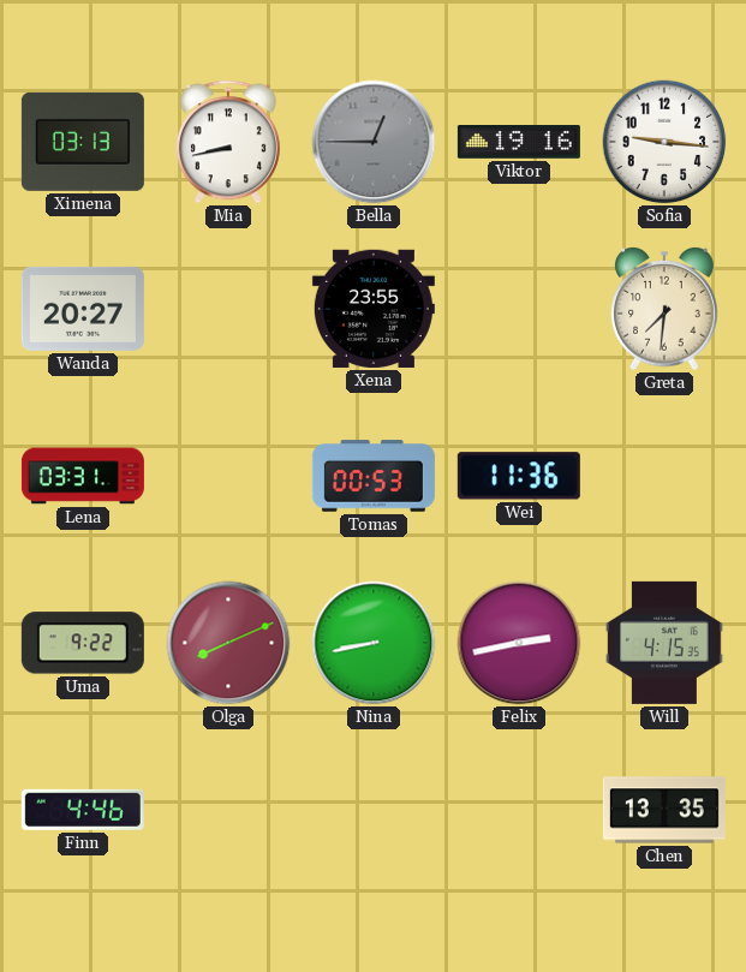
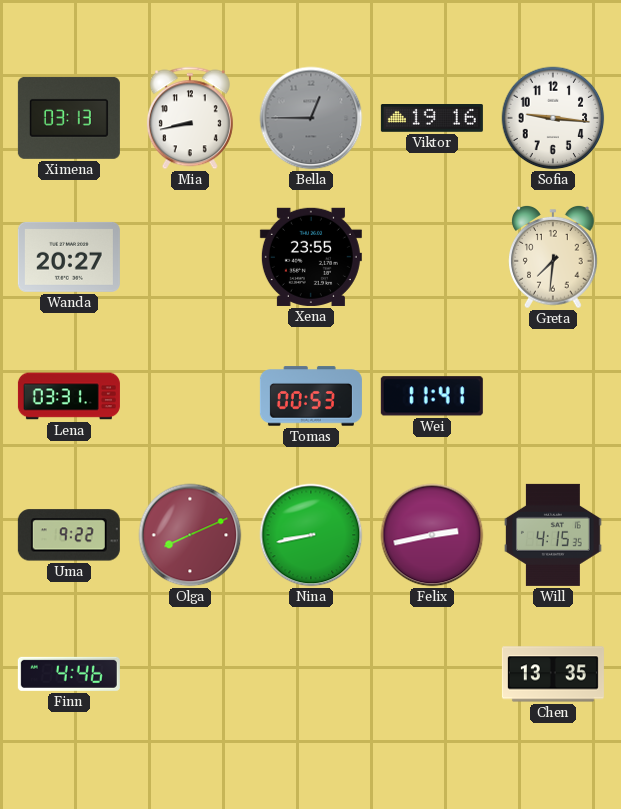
Wei: 11:36 -> 11:41
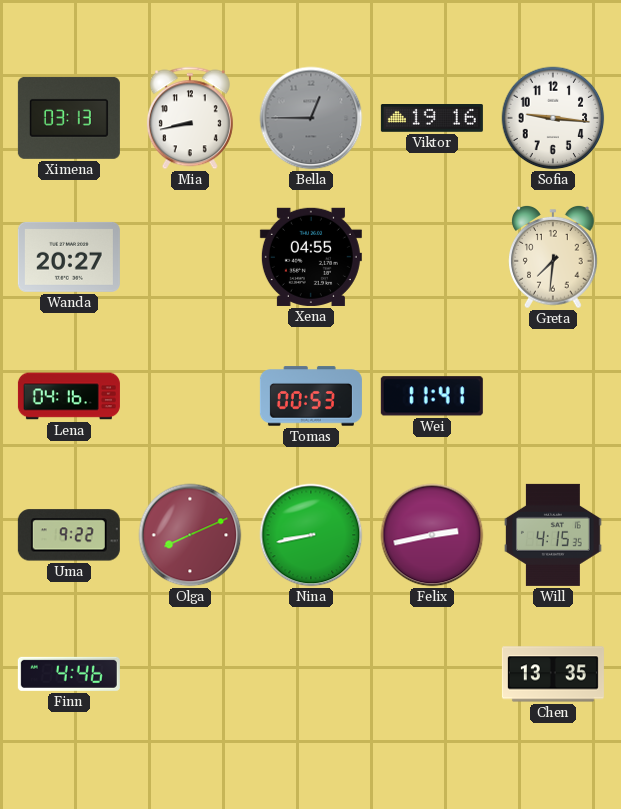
Xena: 23:55 -> 04:55
Lena: 03:31 -> 04:16
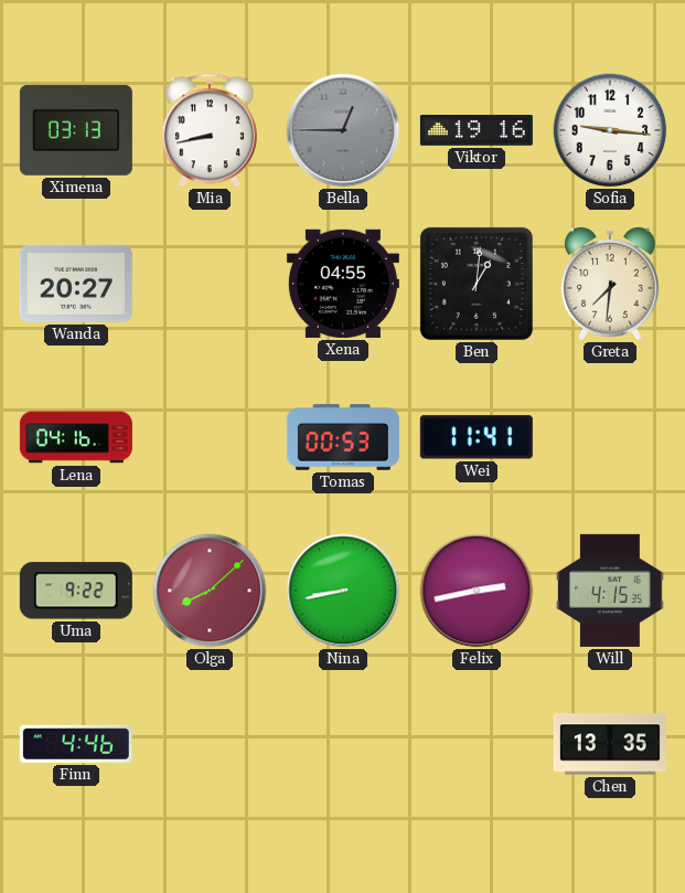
Ben: none -> 1:01
Olga: 8:11 -> 8:08
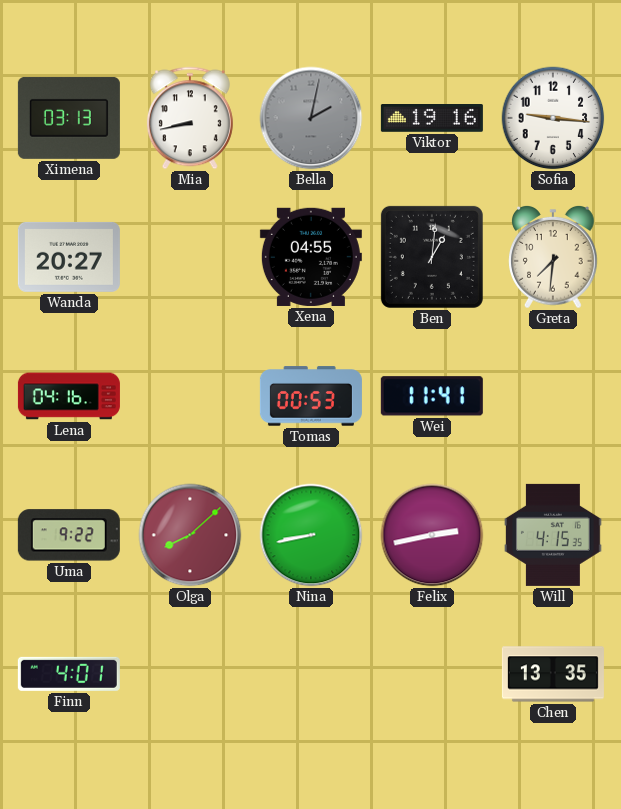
Bella: 12:45 -> 2:02
Finn: 4:46 -> 4:01
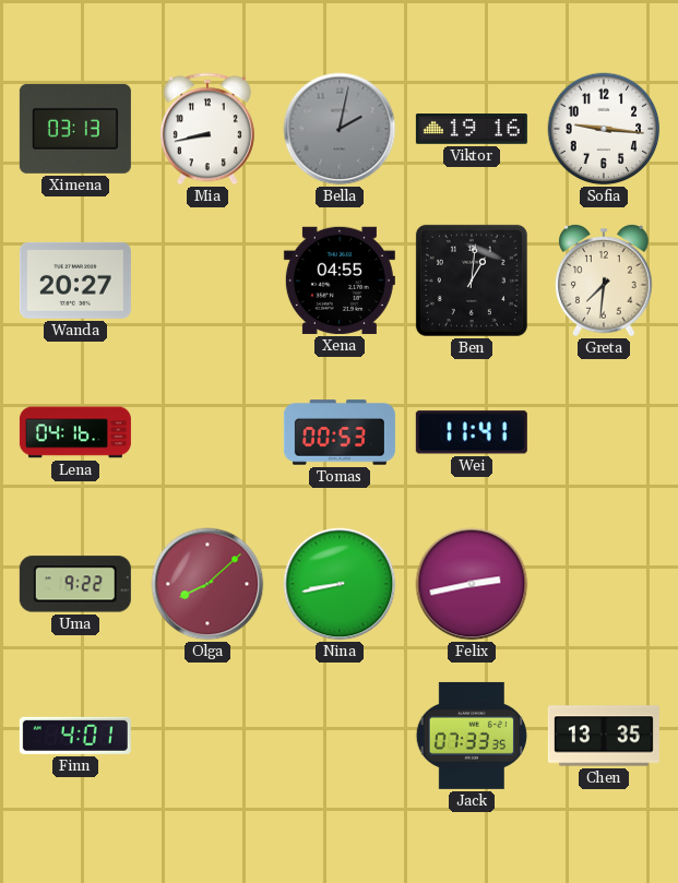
Will: 4:15 -> none
Jack: none -> 07:33
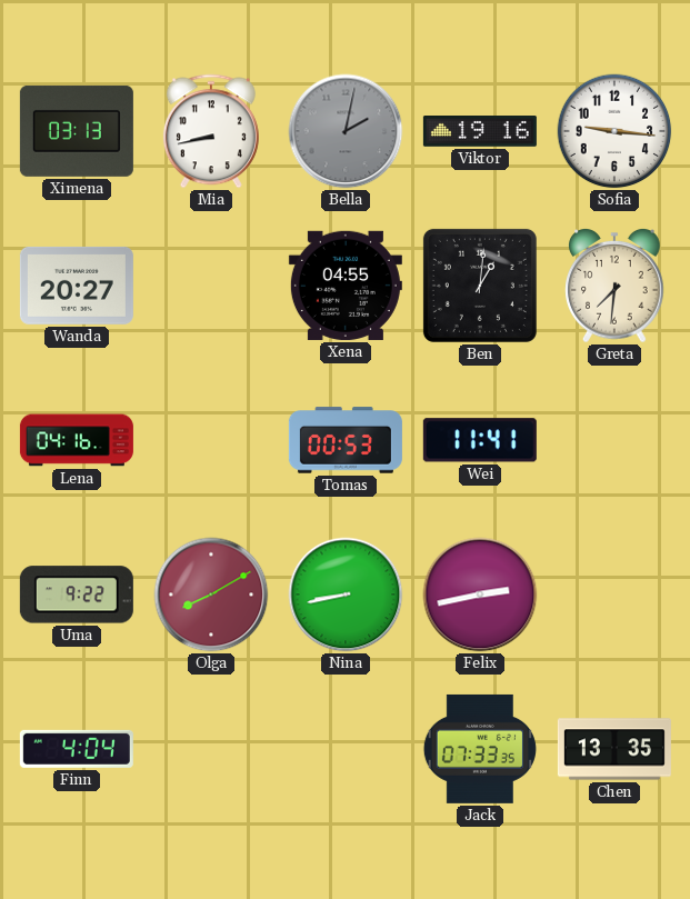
Olga: 8:08 -> 8:10
Finn: 4:01 -> 4:04
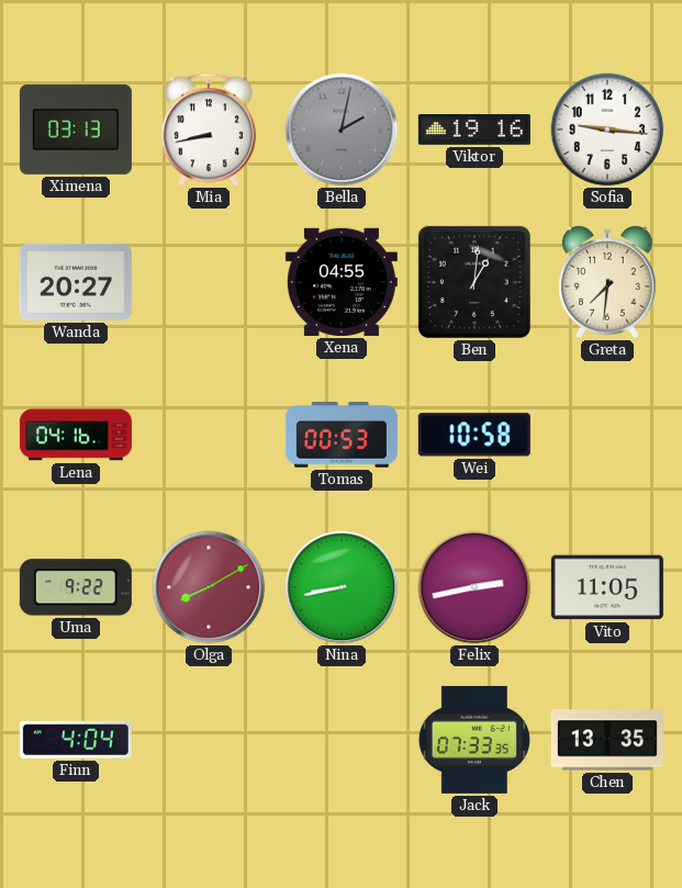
Wei: 11:41 -> 10:58
Vito: none -> 11:05
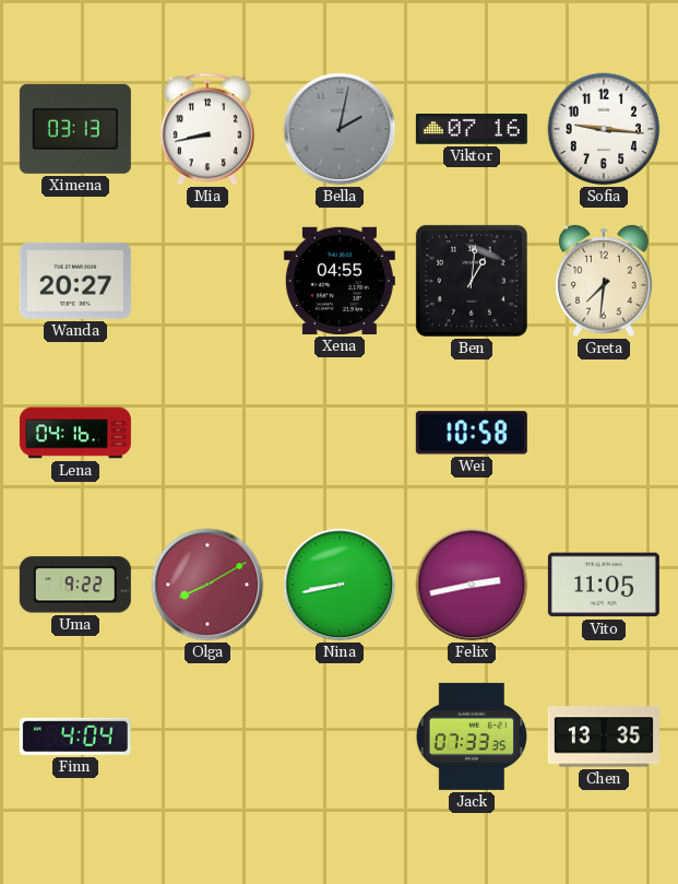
Viktor: 19:16 -> 07:16
Tomas: 00:53 -> none
